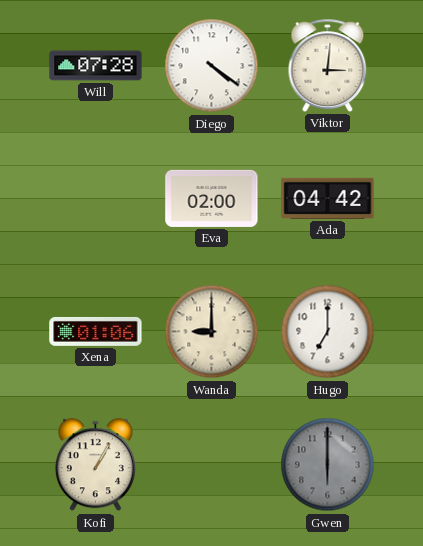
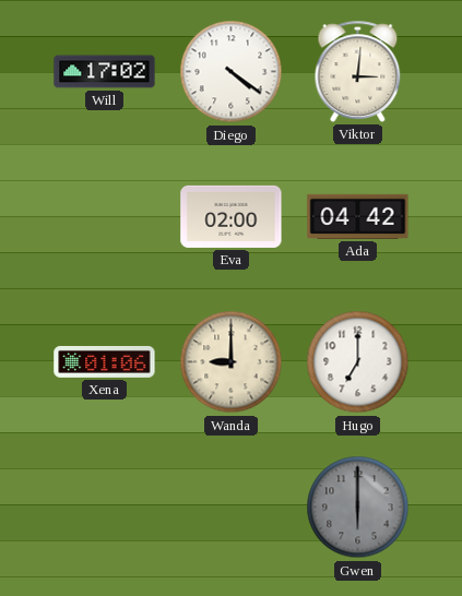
Will: 07:28 -> 17:02
Kofi: 1:05 -> none
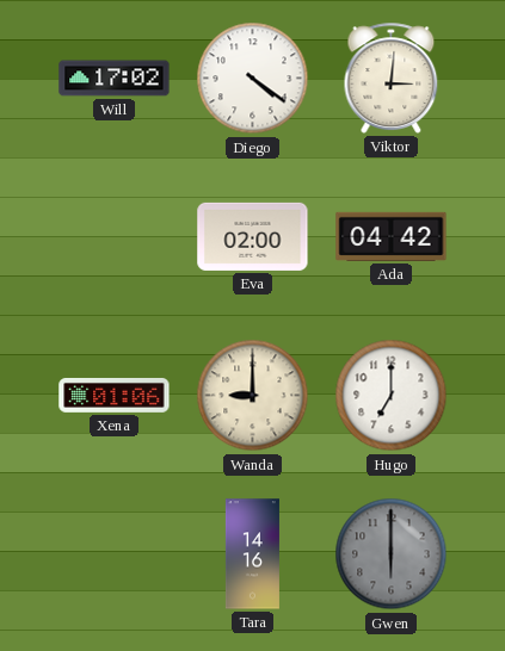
Tara: none -> 14:16
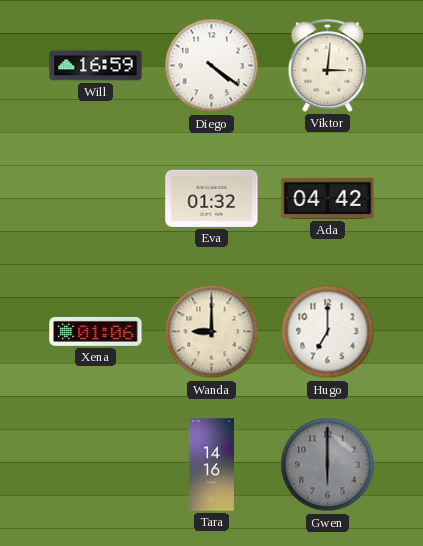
Will: 17:02 -> 16:59
Eva: 02:00 -> 01:32
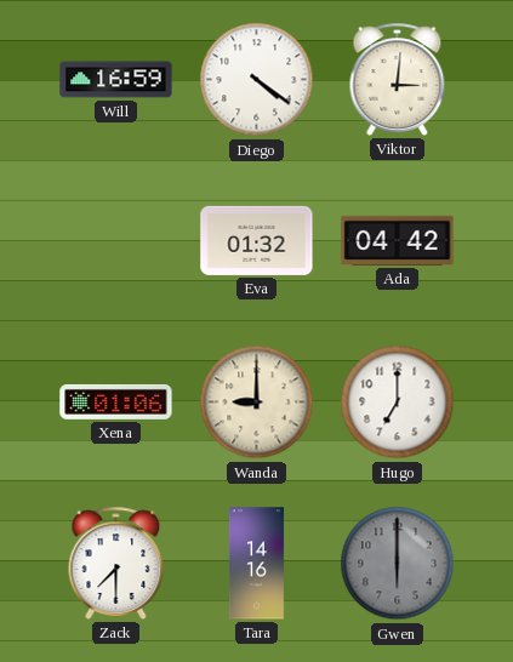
Zack: none -> 7:30
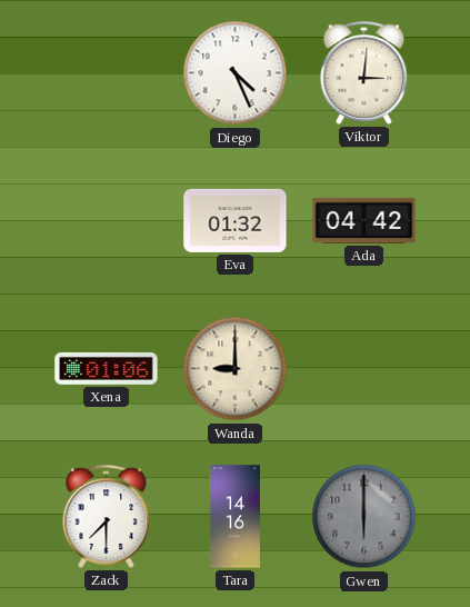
Will: 16:59 -> none
Diego: 4:21 -> 4:26
Hugo: 7:00 -> none
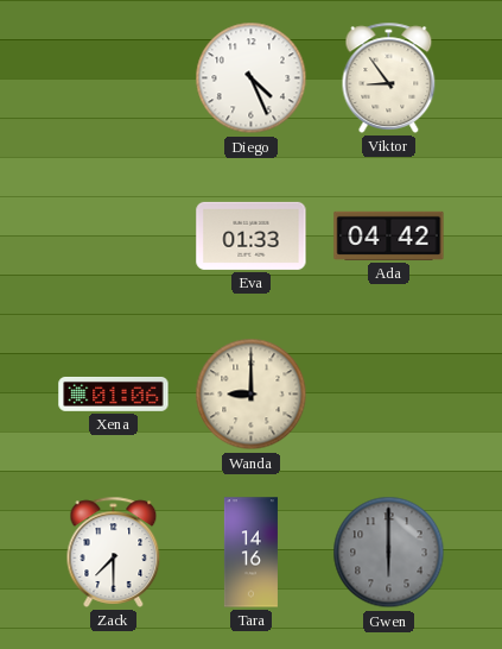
Viktor: 3:01 -> 8:54
Eva: 01:32 -> 01:33
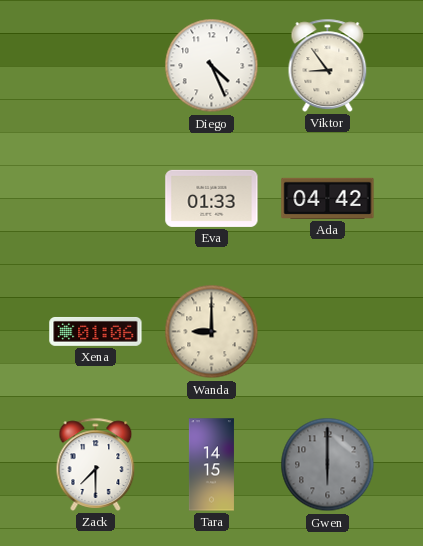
Tara: 14:16 -> 14:15
